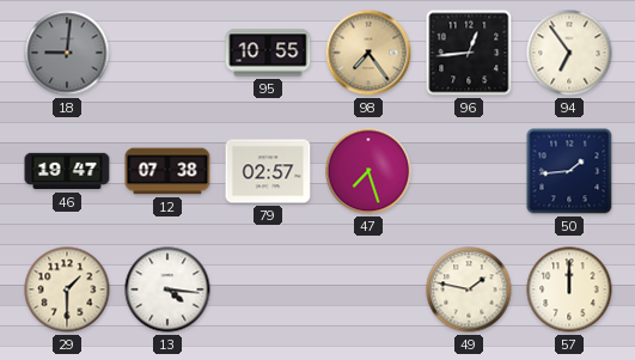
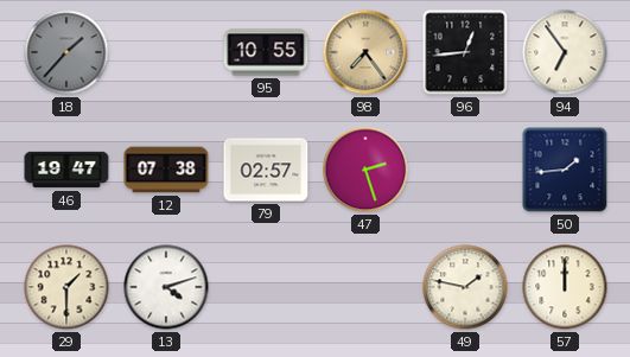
18: 9:01 -> 1:37
47: 7:27 -> 2:27
13: 4:16 -> 4:12
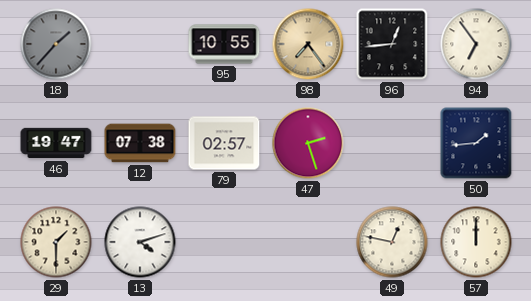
49: 1:47 -> 12:47
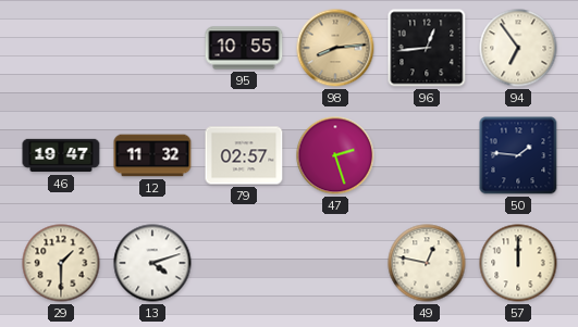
18: 1:37 -> none
98: 7:24 -> 8:14
12: 07:38 -> 11:32
50: 1:44 -> 1:46
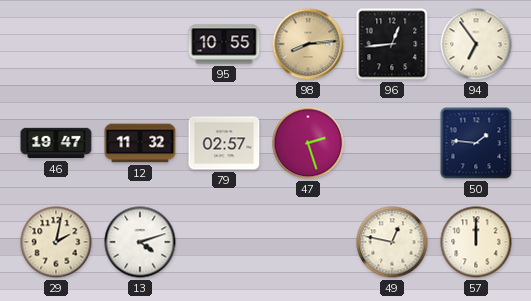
29: 1:30 -> 2:02
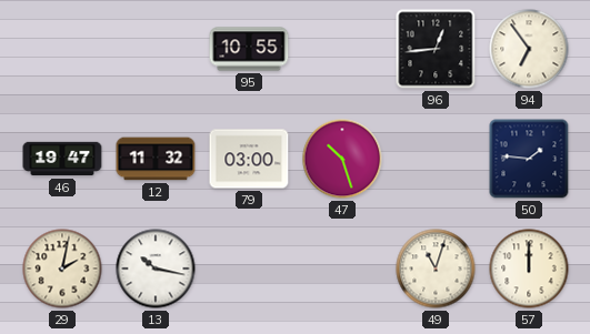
98: 8:14 -> none
79: 02:57 -> 03:00
47: 2:27 -> 10:27
13: 4:12 -> 10:17
49: 12:47 -> 11:03
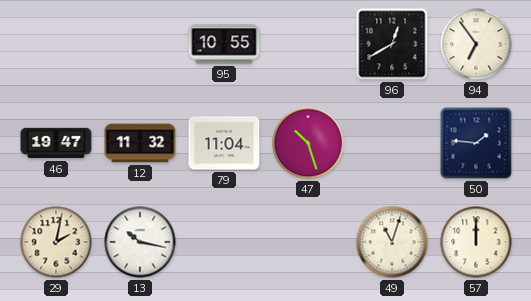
96: 12:44 -> 12:40
79: 03:00 -> 11:04
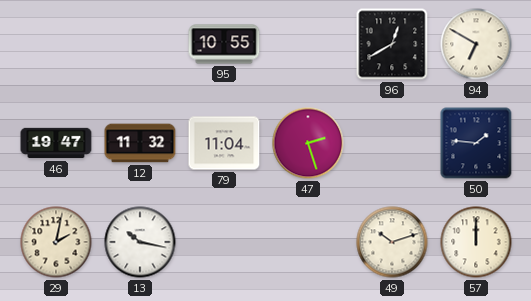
94: 6:54 -> 6:50
47: 10:27 -> 2:27
49: 11:03 -> 10:12
